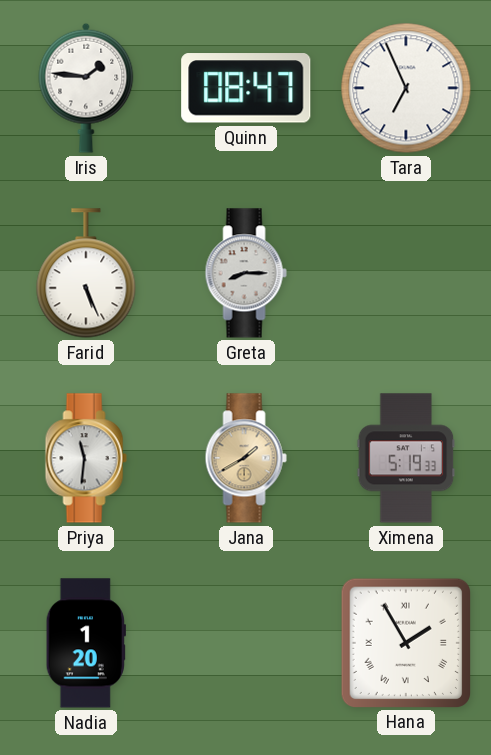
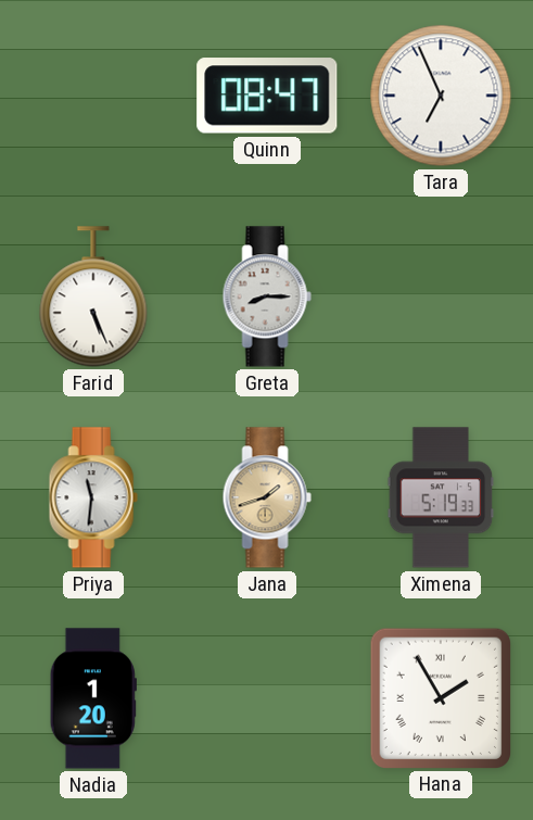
Iris: 1:46 -> none
Jana: 1:40 -> 1:42
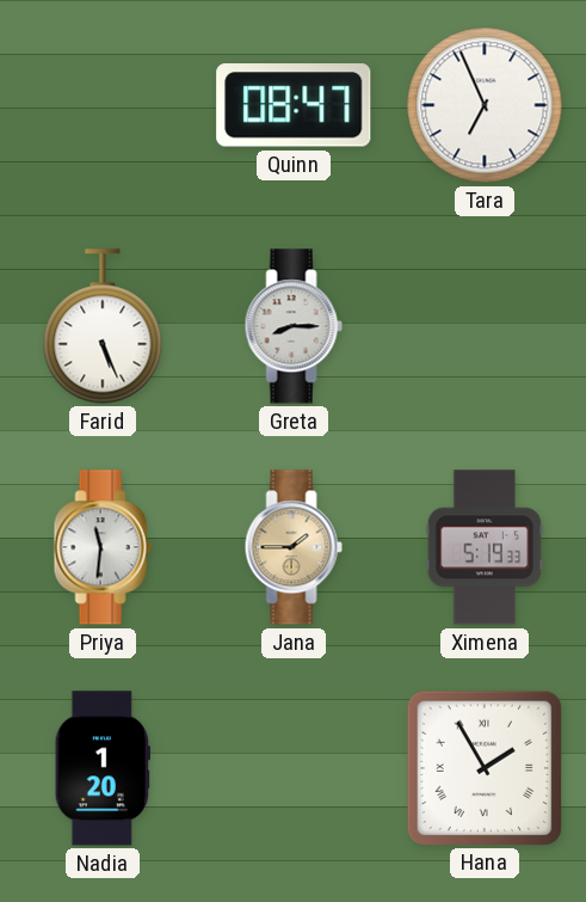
Jana: 1:42 -> 1:45
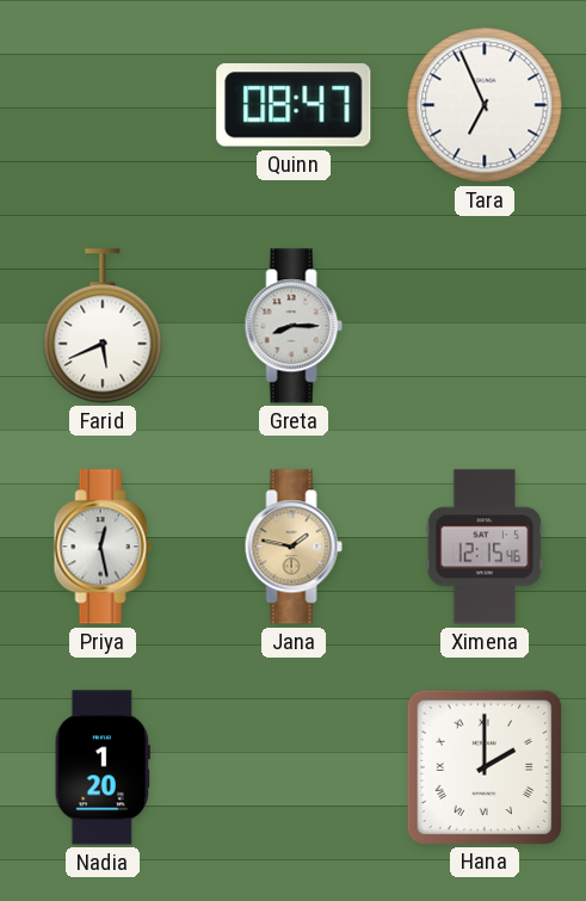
Farid: 5:26 -> 5:41
Priya: 11:31 -> 12:28
Jana: 1:45 -> 1:47
Ximena: 5:19 -> 12:15
Hana: 1:55 -> 2:00
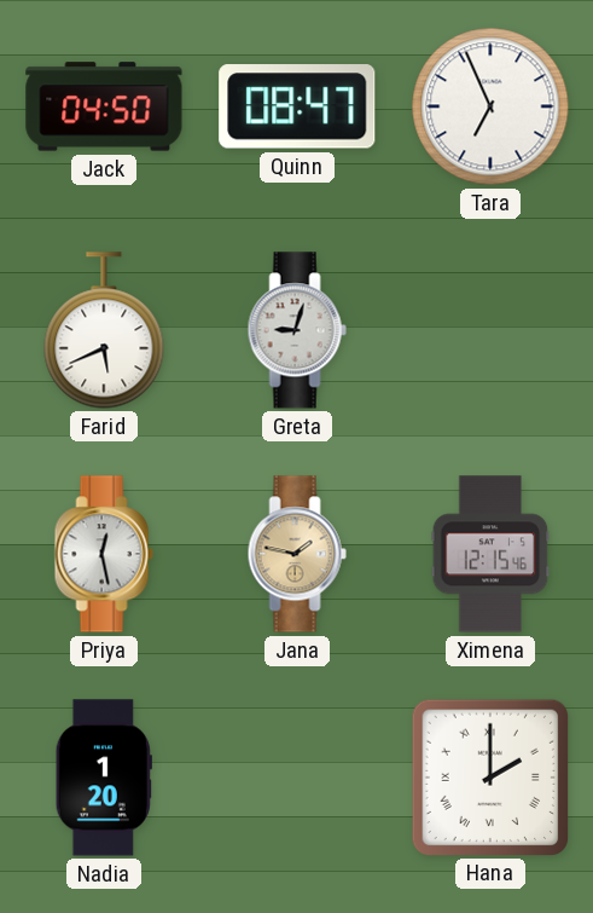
Jack: none -> 04:50
Greta: 8:15 -> 9:03
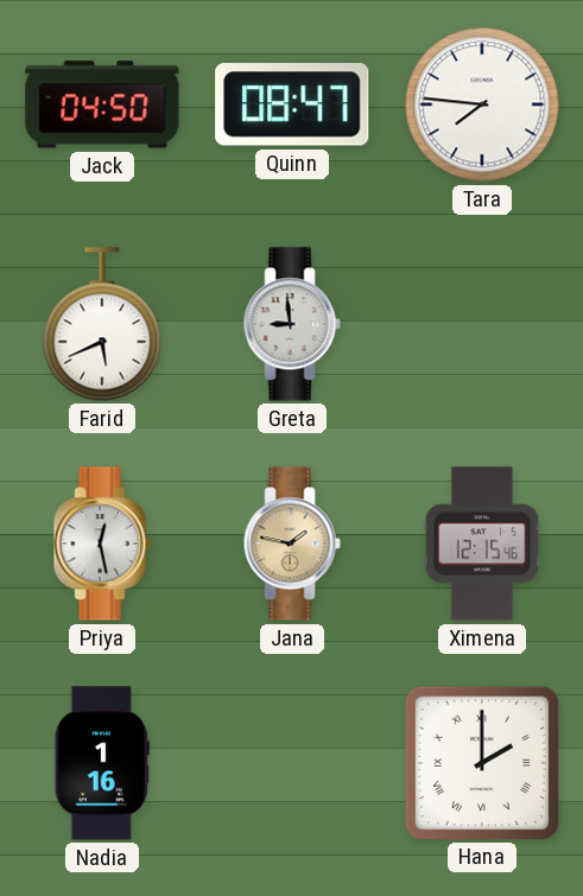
Tara: 6:56 -> 7:46
Greta: 9:03 -> 8:59
Nadia: 1:20 -> 1:16
